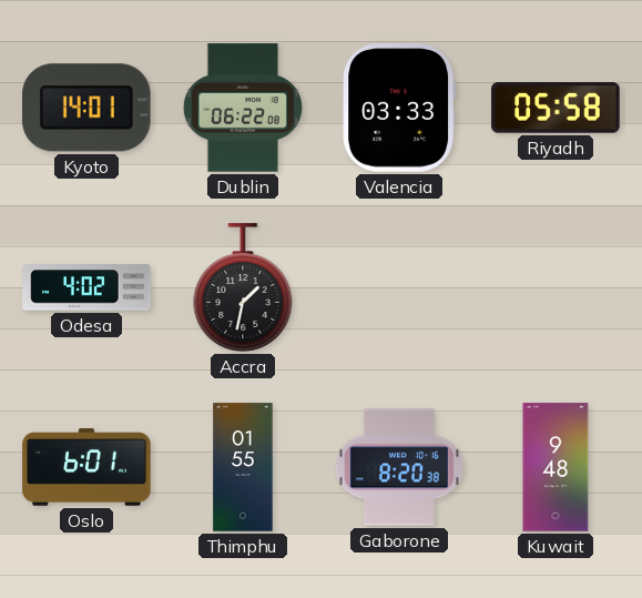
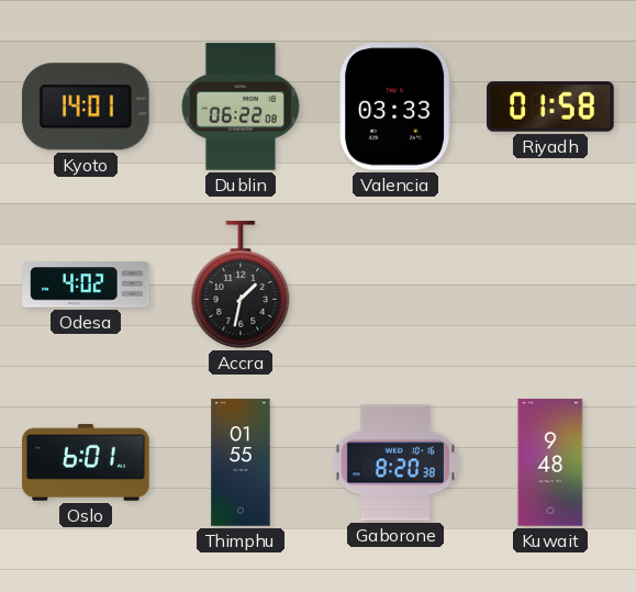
Riyadh: 05:58 -> 01:58
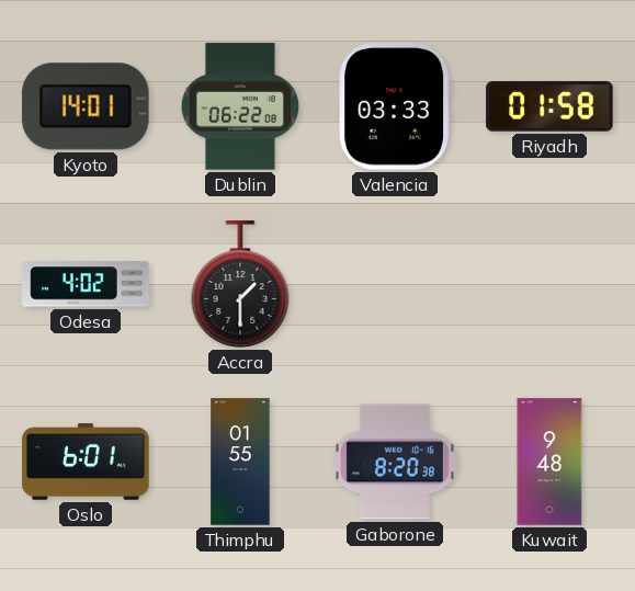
Accra: 1:32 -> 1:30
